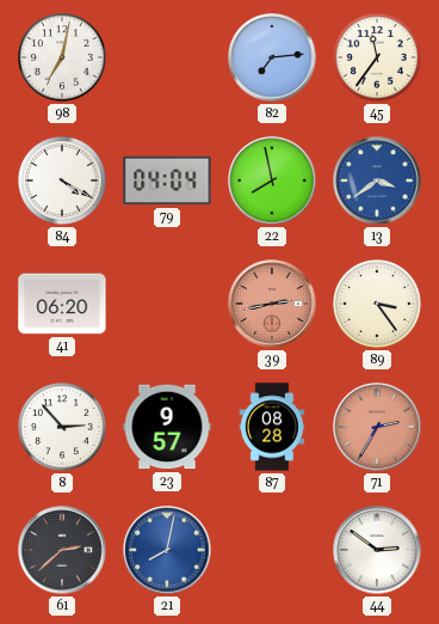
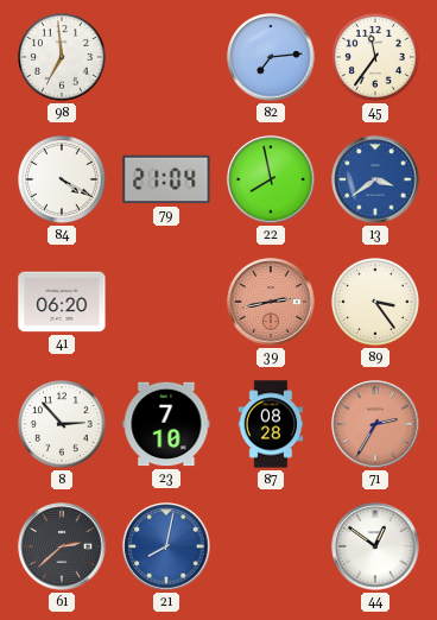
98: 7:02 -> 6:59
79: 04:04 -> 21:04
23: 9:57 -> 7:10
44: 2:51 -> 12:51
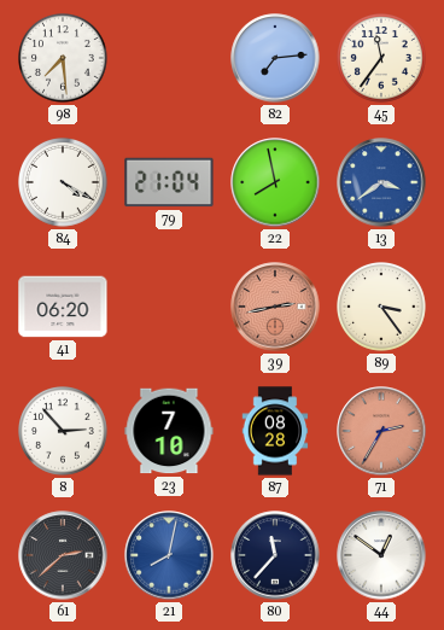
98: 6:59 -> 7:29
80: none -> 11:37
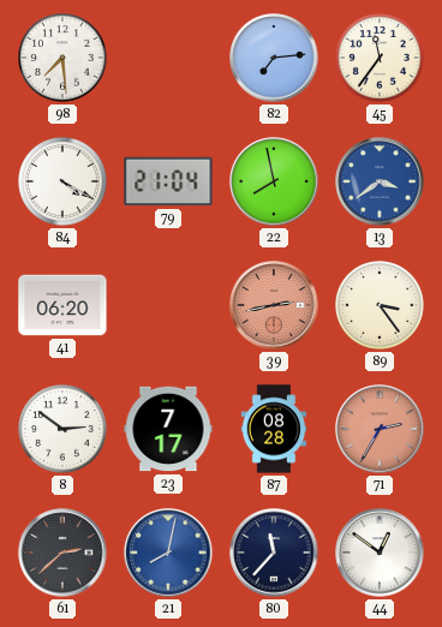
8: 2:53 -> 2:51
23: 7:10 -> 7:17
